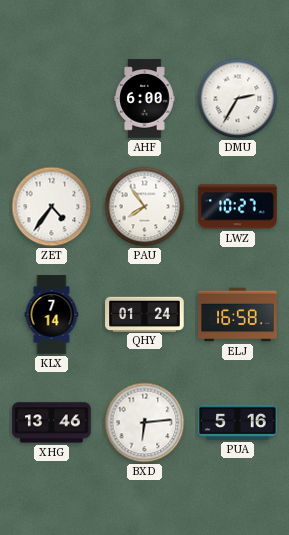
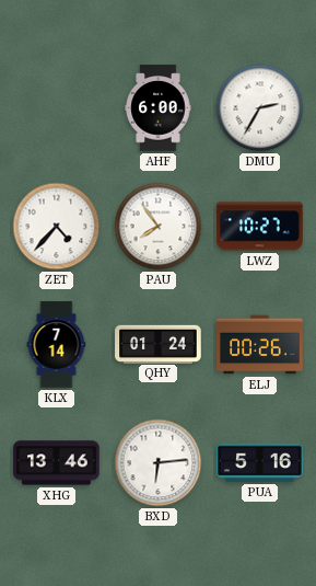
ZET: 4:36 -> 4:37
ELJ: 16:58 -> 00:26
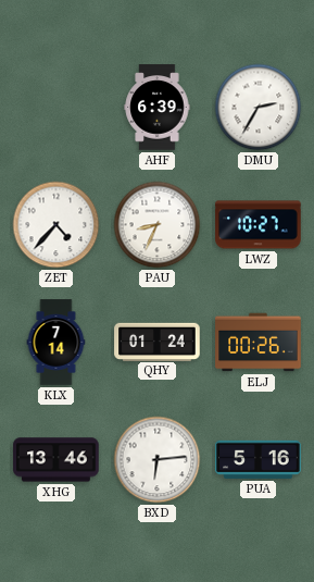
AHF: 6:00 -> 6:39
PAU: 7:54 -> 8:34
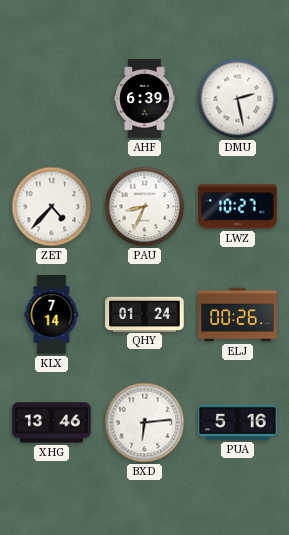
DMU: 2:35 -> 2:28
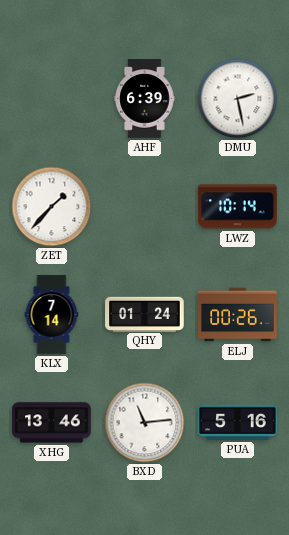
ZET: 4:37 -> 1:37
PAU: 8:34 -> none
LWZ: 10:27 -> 10:14
BXD: 6:14 -> 11:14
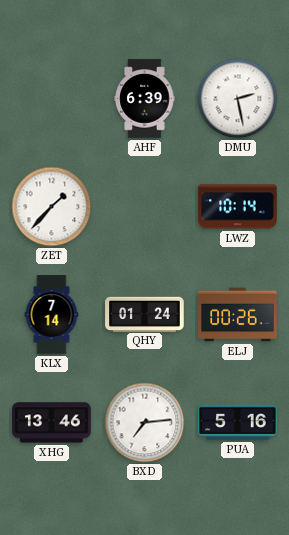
BXD: 11:14 -> 7:14
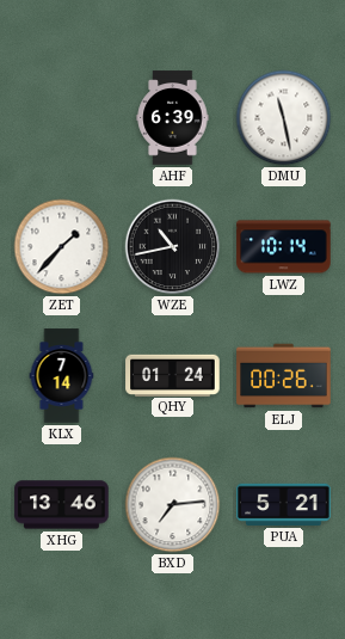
DMU: 2:28 -> 11:28
WZE: none -> 10:43
PUA: 5:16 -> 5:21
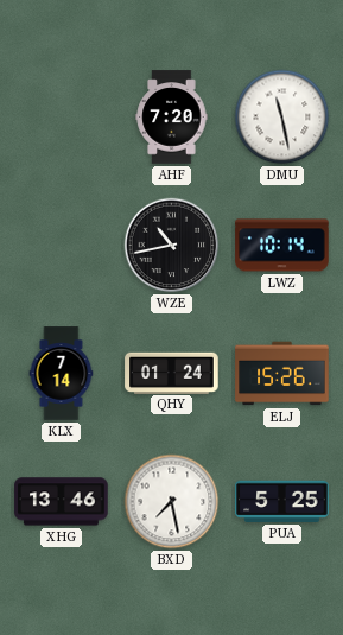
AHF: 6:39 -> 7:20
ZET: 1:37 -> none
ELJ: 00:26 -> 15:26
BXD: 7:14 -> 7:28
PUA: 5:21 -> 5:25
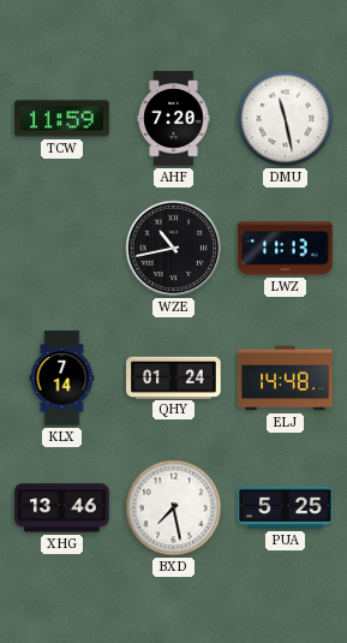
TCW: none -> 11:59
LWZ: 10:14 -> 11:13
ELJ: 15:26 -> 14:48
